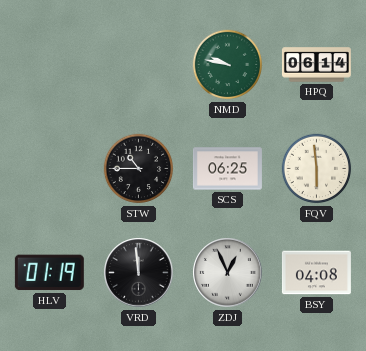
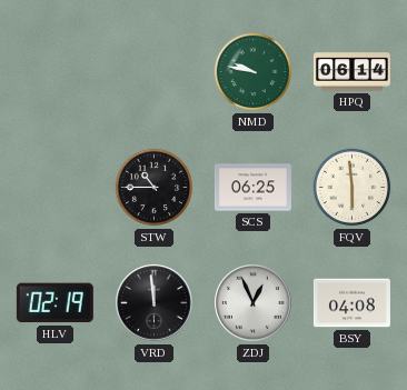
HLV: 01:19 -> 02:19
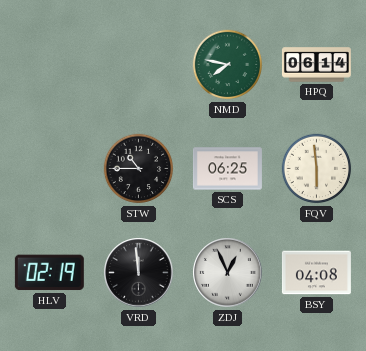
NMD: 9:47 -> 7:47
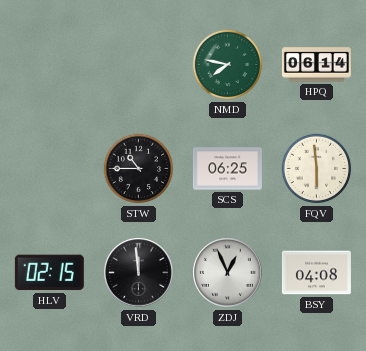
HLV: 02:19 -> 02:15
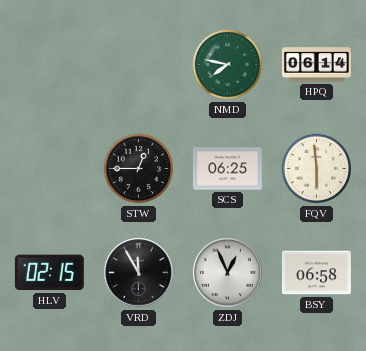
STW: 10:45 -> 12:45
VRD: 11:59 -> 11:55
BSY: 04:08 -> 06:58
